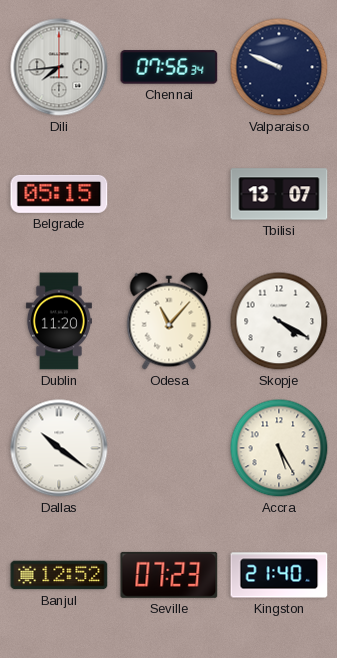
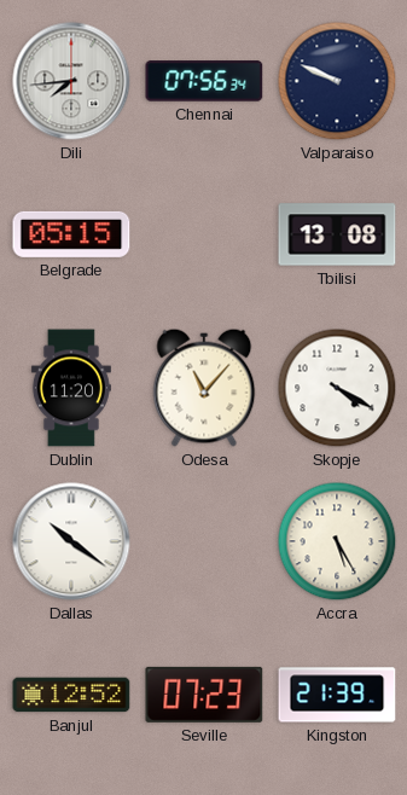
Tbilisi: 13:07 -> 13:08
Kingston: 21:40 -> 21:39
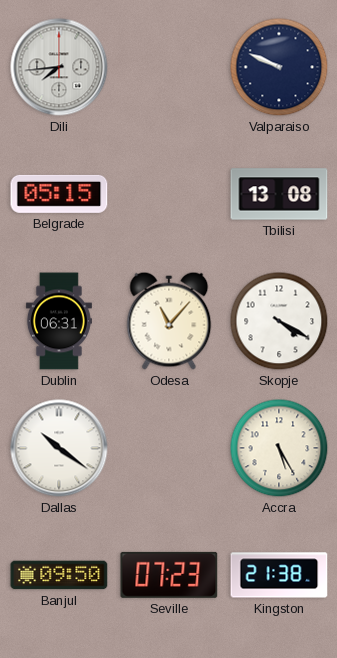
Chennai: 07:56 -> none
Dublin: 11:20 -> 06:31
Banjul: 12:52 -> 09:50
Kingston: 21:39 -> 21:38
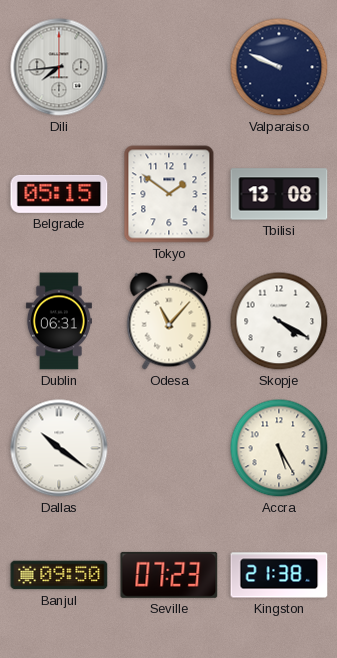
Tokyo: none -> 1:51
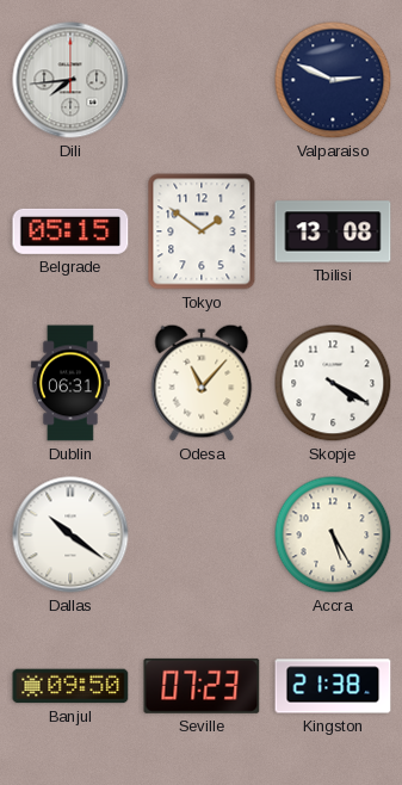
Valparaiso: 9:49 -> 2:49
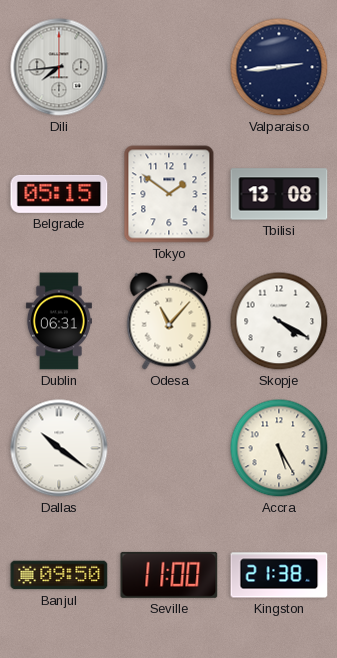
Valparaiso: 2:49 -> 2:44
Seville: 07:23 -> 11:00
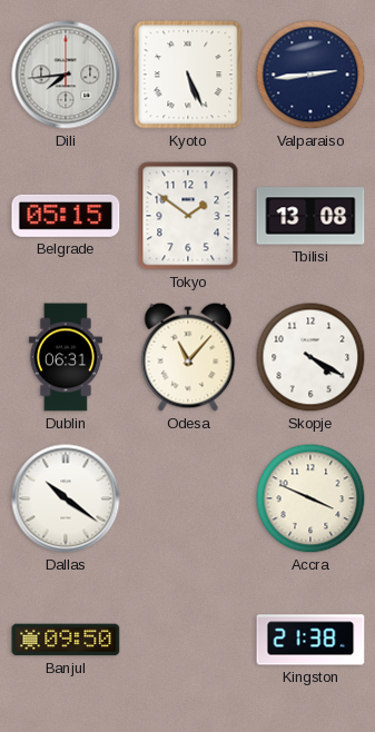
Kyoto: none -> 5:26
Accra: 5:25 -> 3:49
Seville: 11:00 -> none
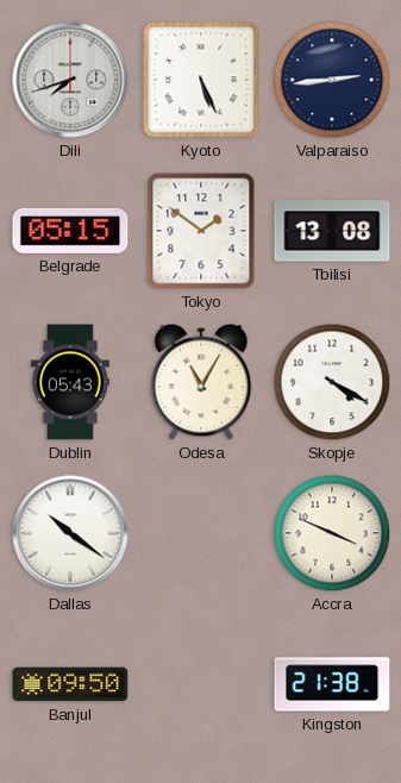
Dili: 7:44 -> 7:42
Dublin: 06:31 -> 05:43
Odesa: 11:07 -> 11:05
